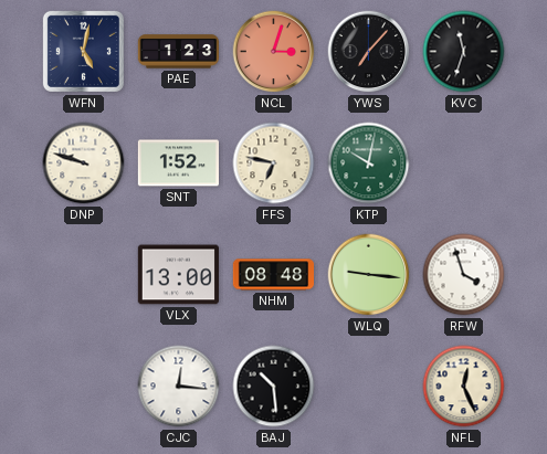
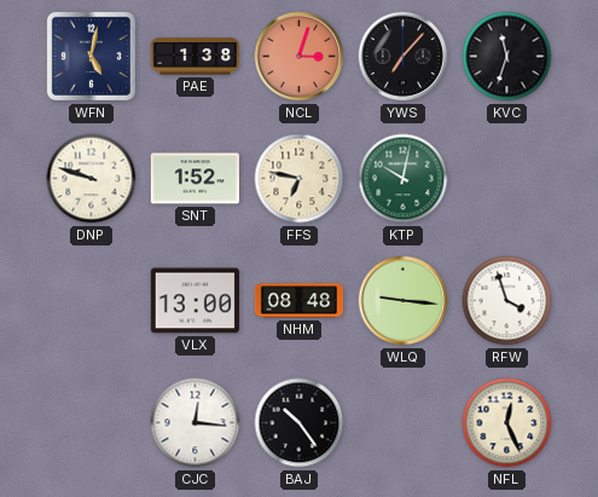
PAE: 1:23 -> 1:38
BAJ: 10:29 -> 10:24
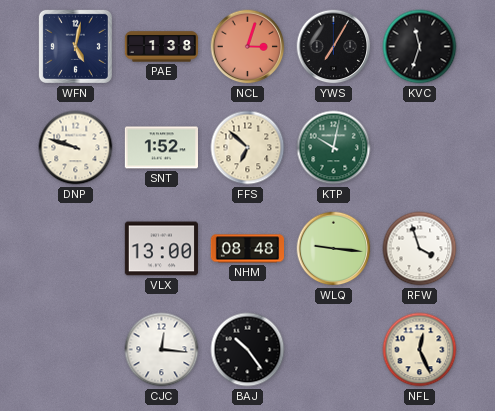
YWS: 7:07 -> 7:05
FFS: 6:47 -> 6:52
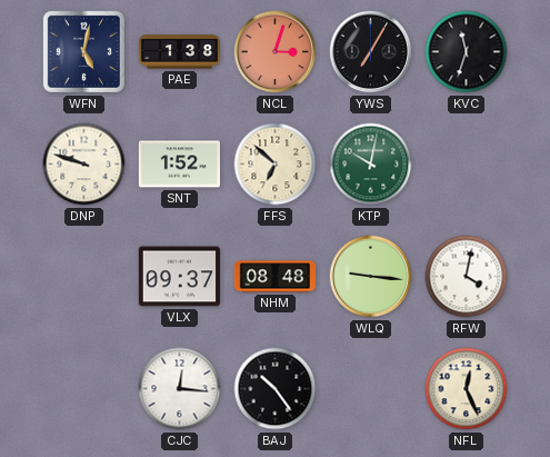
VLX: 13:00 -> 09:37
RFW: 3:57 -> 4:02
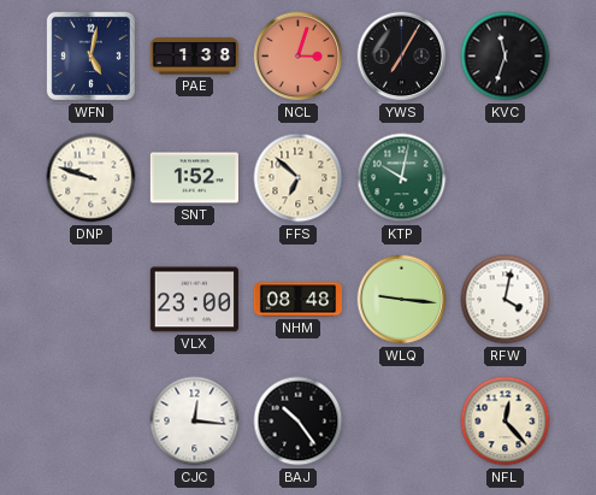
VLX: 09:37 -> 23:00
NFL: 12:26 -> 12:23
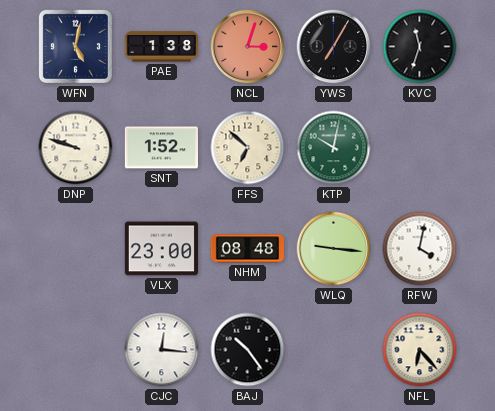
NFL: 12:23 -> 6:23
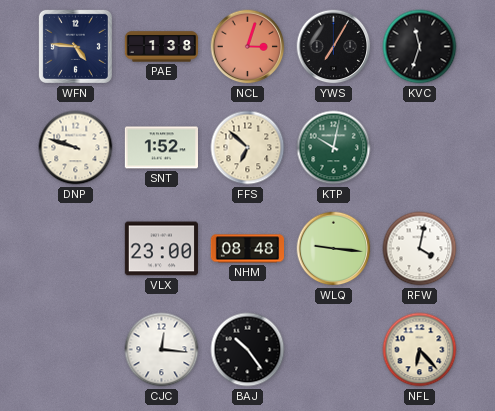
WFN: 5:02 -> 4:46
